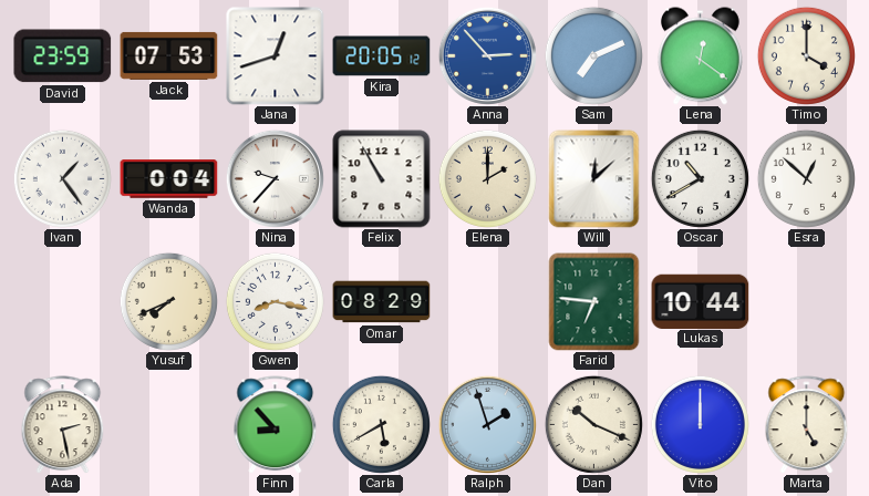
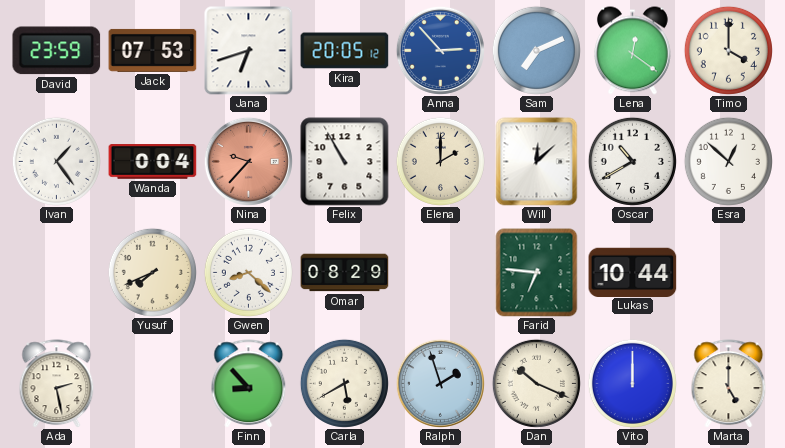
Jana: 12:42 -> 6:42
Nina dial: white -> salmon
Gwen: 8:17 -> 8:22
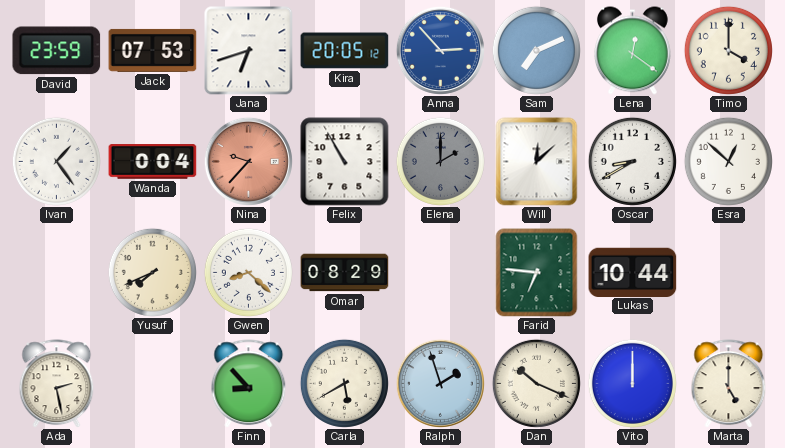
Elena dial: cream -> grey
Oscar: 10:40 -> 8:40
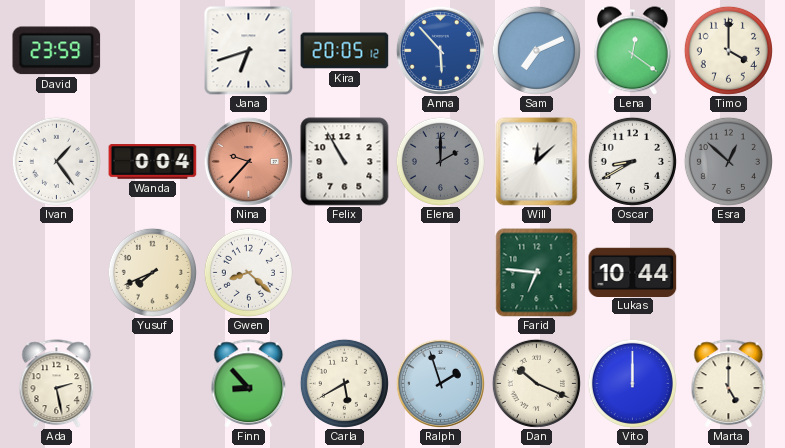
Jack: 07:53 -> none
Anna: 2:53 -> 5:53
Esra dial: white -> grey
Omar: 08:29 -> none
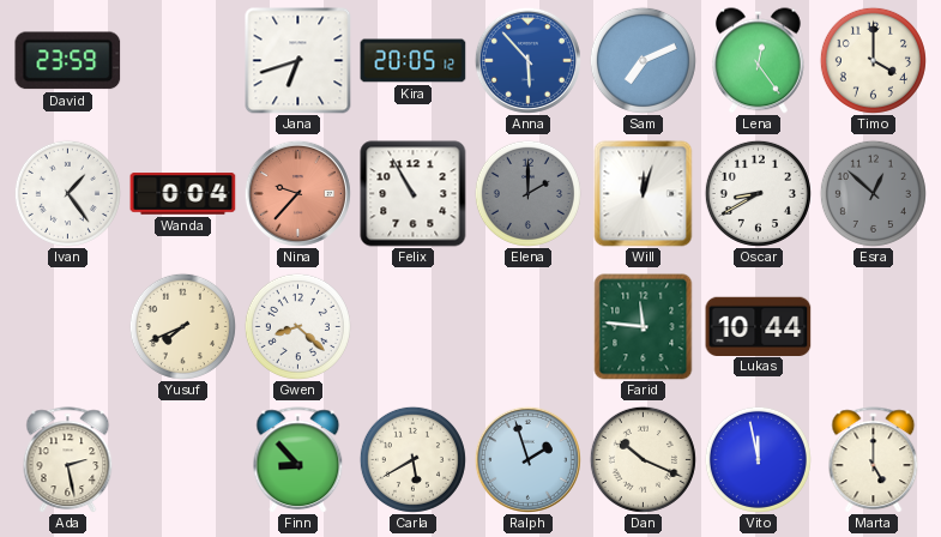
Lena: 12:21 -> 12:24
Will: 12:08 -> 12:03
Farid: 6:46 -> 11:46
Vito: 12:00 -> 11:58
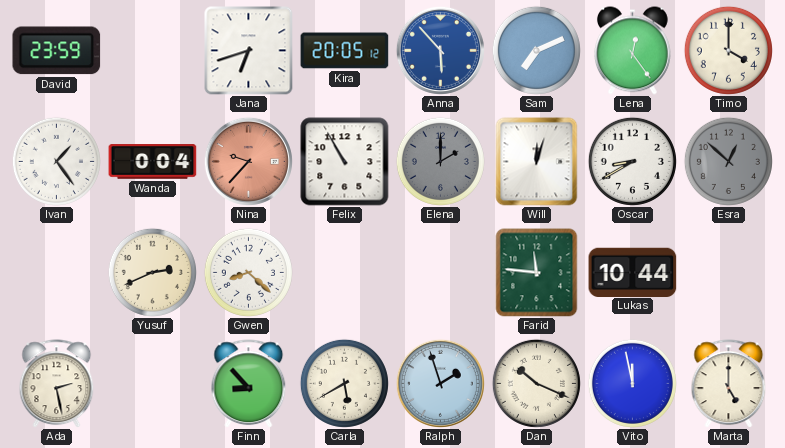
Yusuf: 7:41 -> 2:41
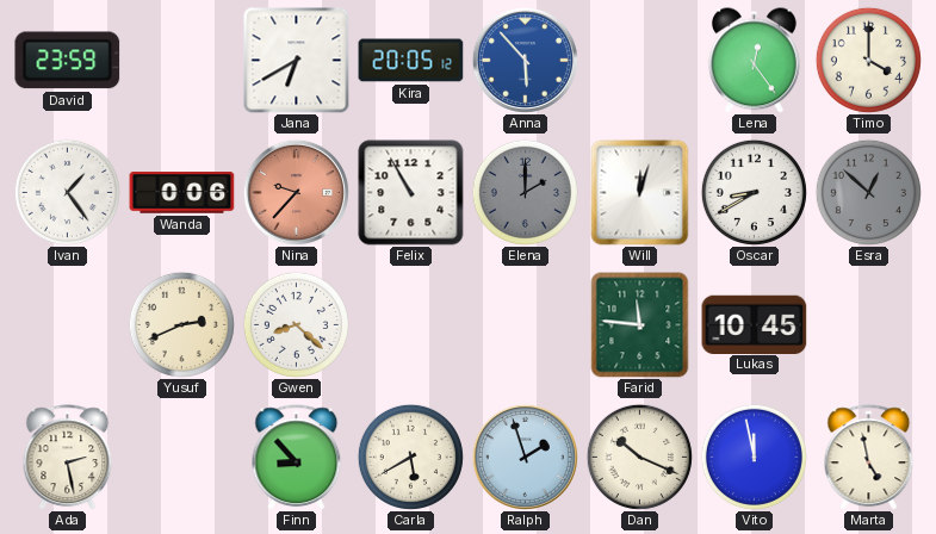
Jana: 6:42 -> 6:40
Sam: 7:11 -> none
Wanda: 0:04 -> 0:06
Lukas: 10:44 -> 10:45
Marta: 5:00 -> 4:58
